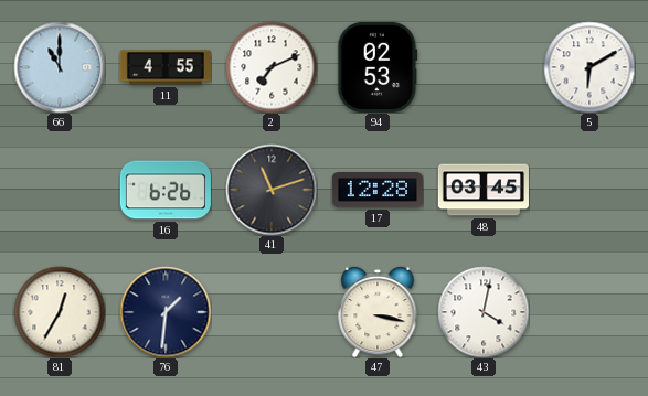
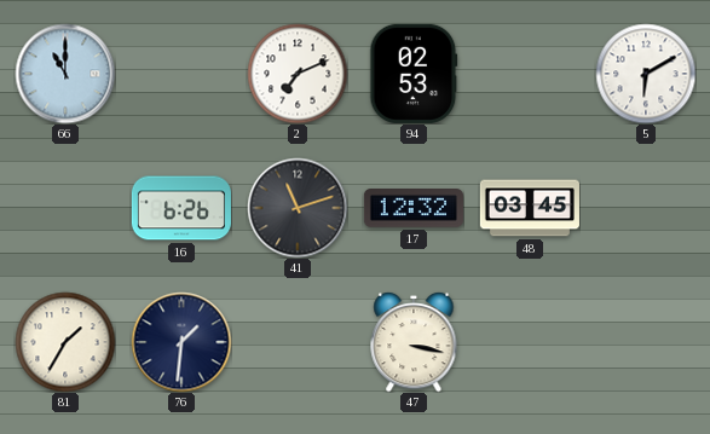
11: 4:55 -> none
17: 12:28 -> 12:32
81: 12:35 -> 1:35
43: 4:02 -> none
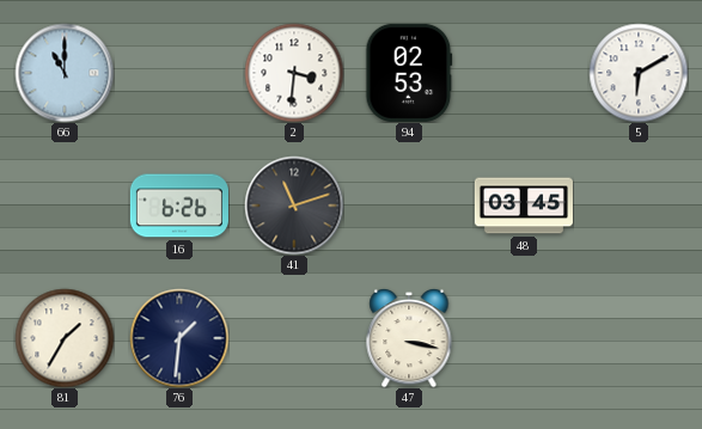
2: 7:11 -> 3:31
17: 12:32 -> none
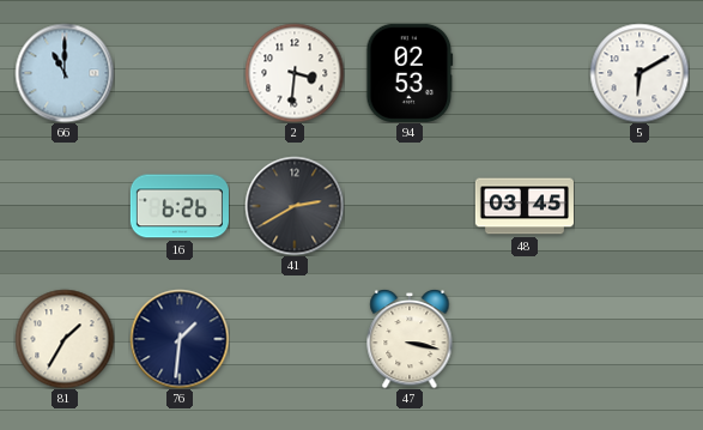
41: 11:12 -> 2:40
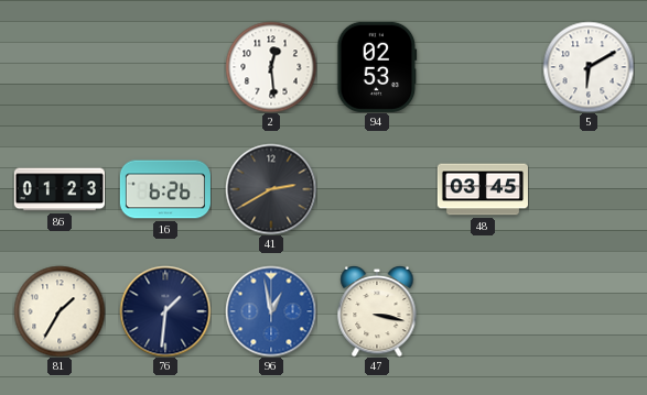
66: 11:00 -> none
2: 3:31 -> 12:29
86: none -> 01:23
96: none -> 12:58
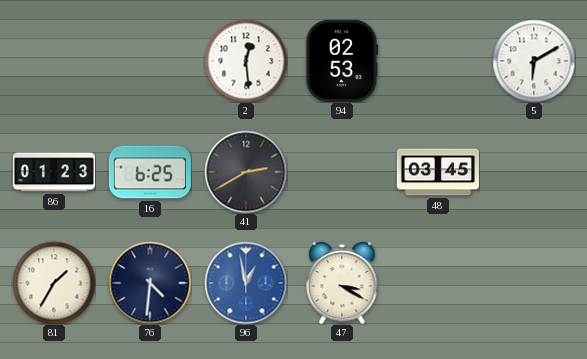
16: 6:26 -> 6:25
76: 1:31 -> 4:31
47: 3:17 -> 3:20
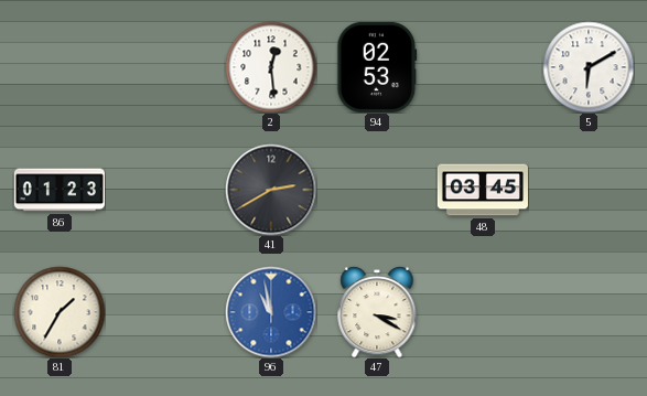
16: 6:25 -> none
76: 4:31 -> none
96: 12:58 -> 10:58
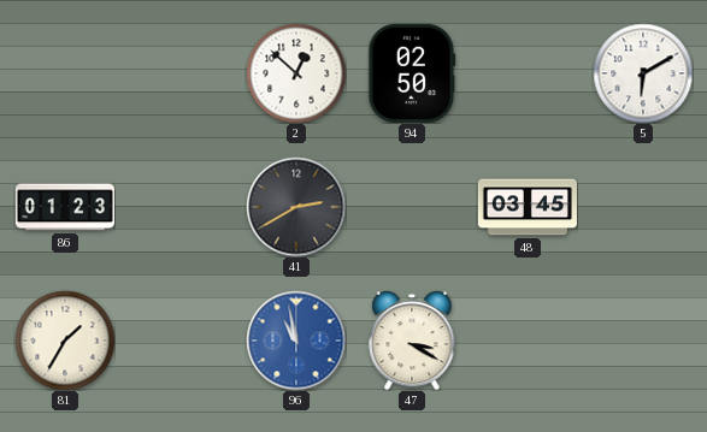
2: 12:29 -> 12:52
94: 02:53 -> 02:50
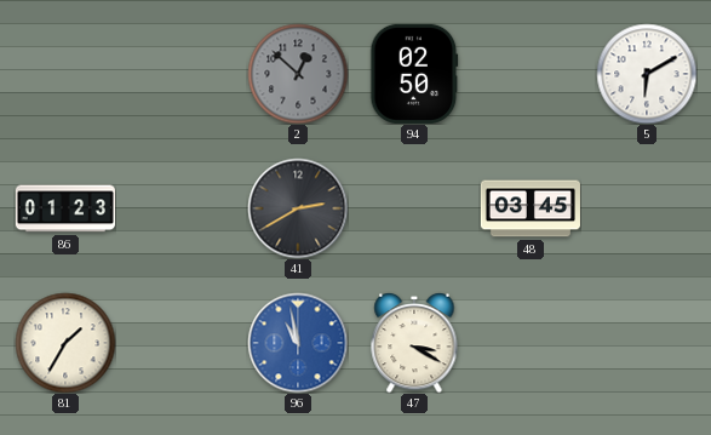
2 dial: white -> grey
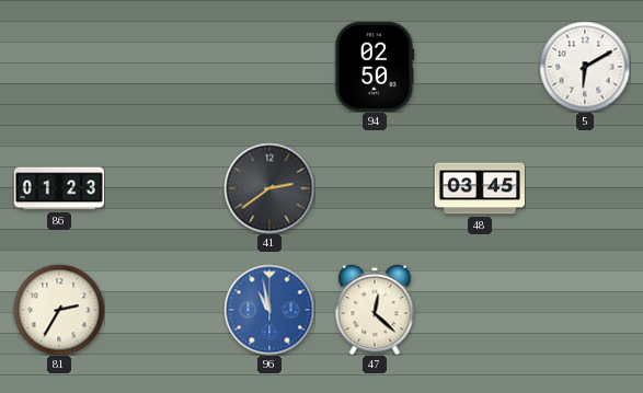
2: 12:52 -> none
41: 2:40 -> 2:39
81: 1:35 -> 2:35
47: 3:20 -> 12:22
